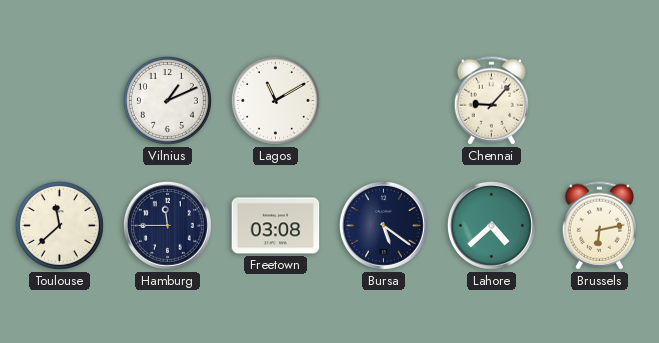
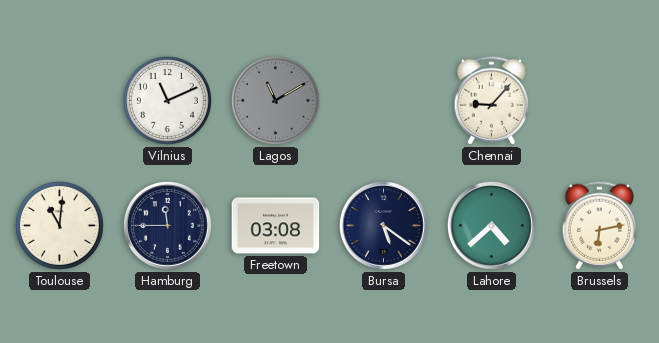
Vilnius: 1:11 -> 11:11
Lagos dial: white -> grey
Toulouse: 11:38 -> 11:01
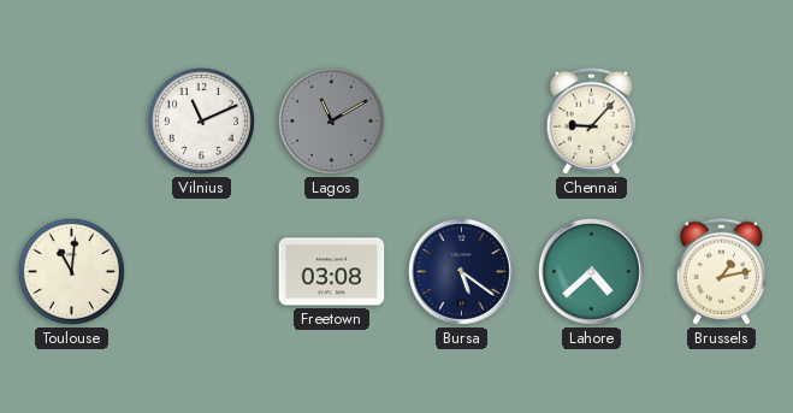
Hamburg: 11:45 -> none
Brussels: 6:13 -> 1:13
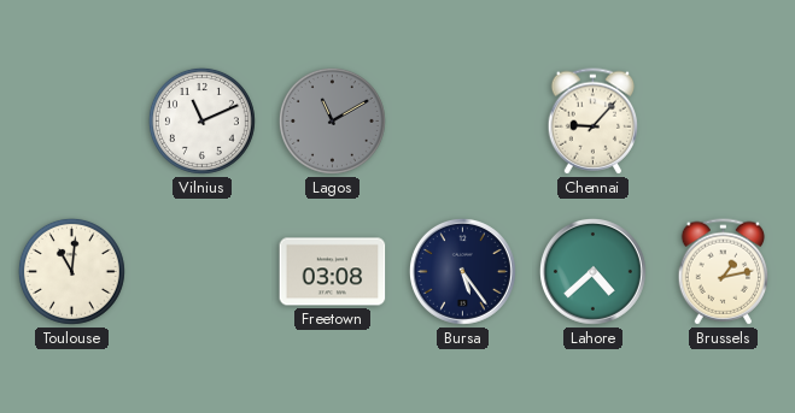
Bursa: 5:21 -> 5:24
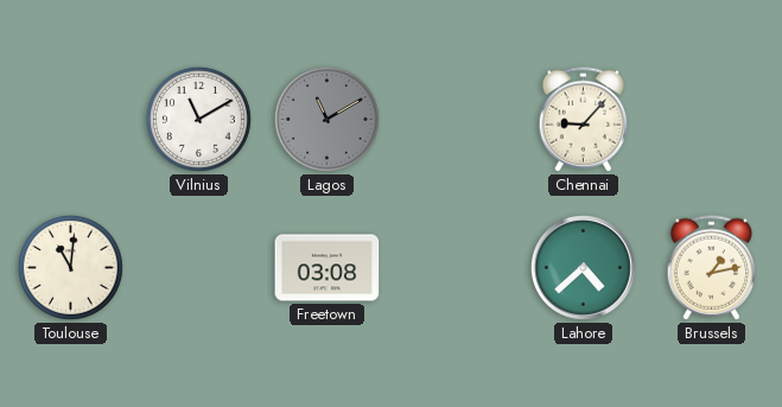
Vilnius: 11:11 -> 11:10
Bursa: 5:24 -> none
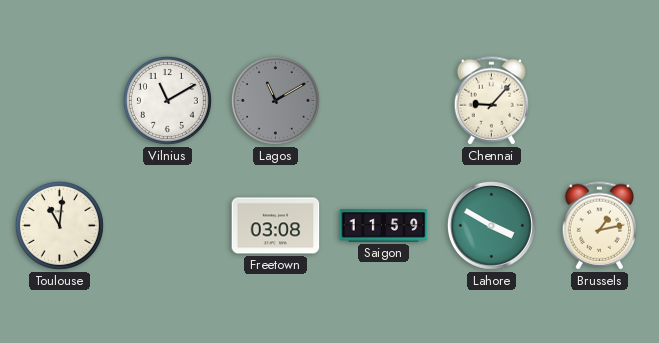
Saigon: none -> 11:59
Lahore: 4:38 -> 3:50
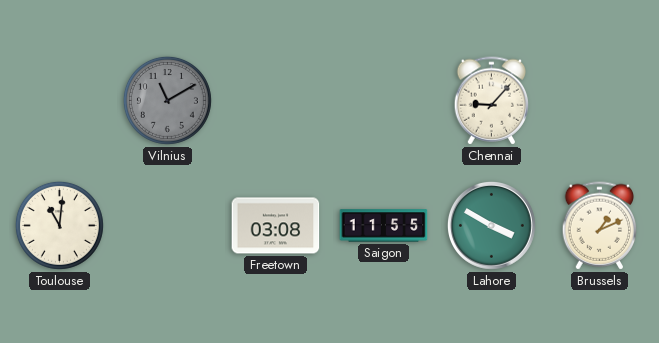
Vilnius dial: white -> grey
Lagos: 11:10 -> none
Saigon: 11:59 -> 11:55
Brussels: 1:13 -> 1:11
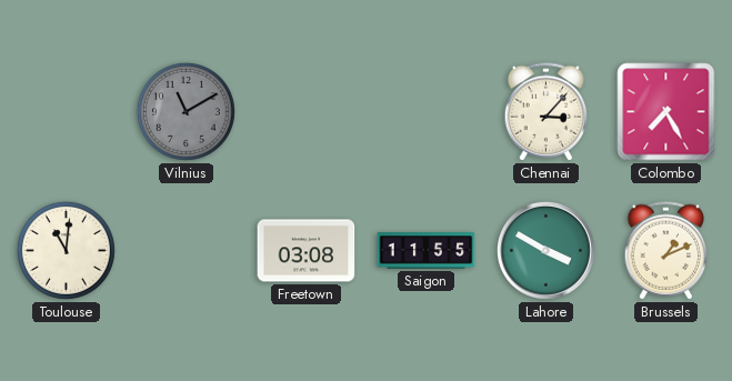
Chennai: 9:07 -> 3:07
Colombo: none -> 7:25
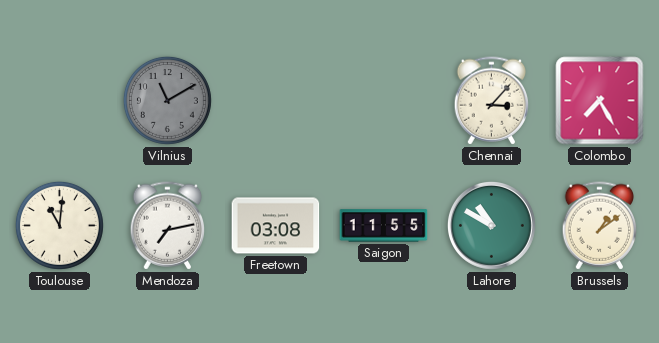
Mendoza: none -> 7:13
Lahore: 3:50 -> 10:50
Brussels: 1:11 -> 1:09
